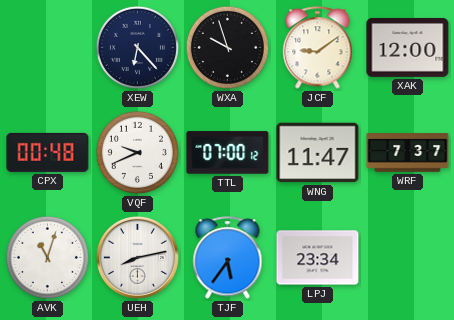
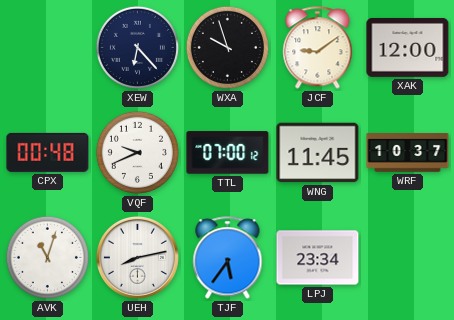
WNG: 11:47 -> 11:45
WRF: 7:37 -> 10:37
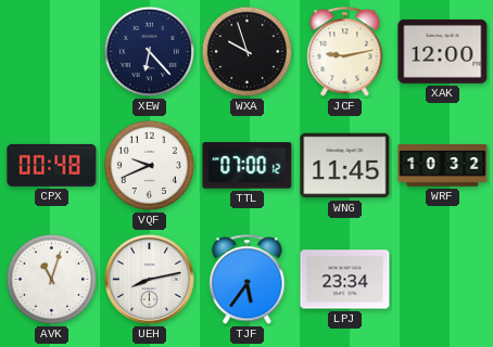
JCF: 9:09 -> 9:13
WRF: 10:37 -> 10:32
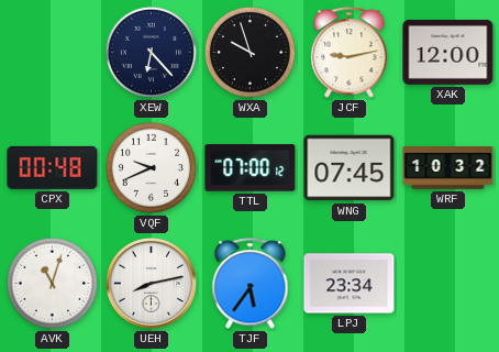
WNG: 11:45 -> 07:45
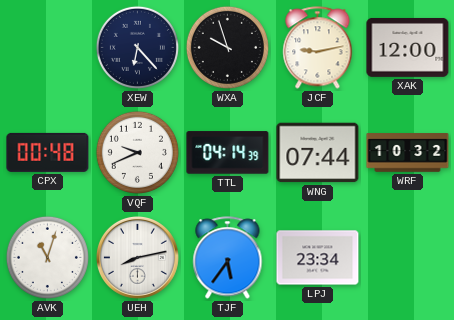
TTL: 07:00 -> 04:14
WNG: 07:45 -> 07:44
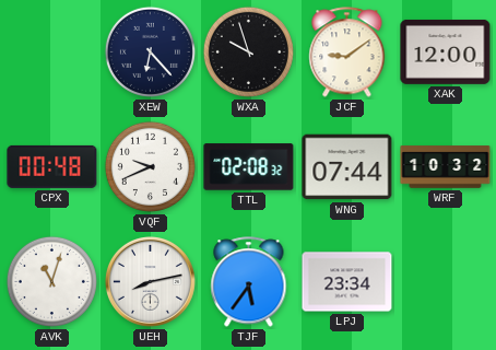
JCF: 9:13 -> 9:09
TTL: 04:14 -> 02:08
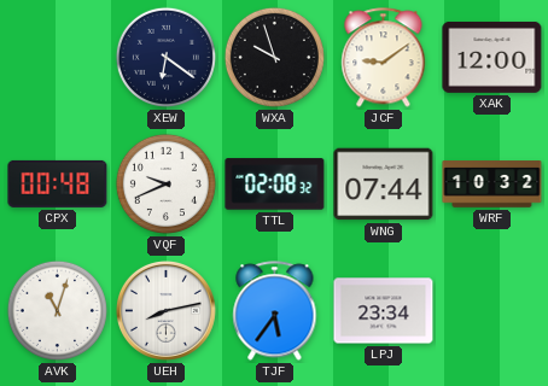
XEW: 6:23 -> 6:21
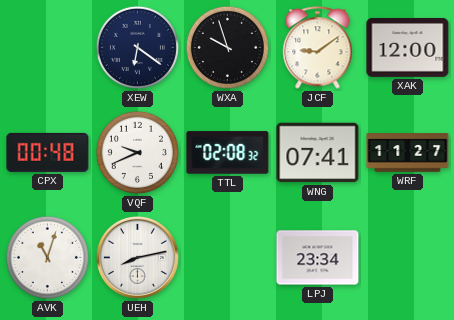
WNG: 07:44 -> 07:41
WRF: 10:32 -> 11:27
TJF: 5:36 -> none
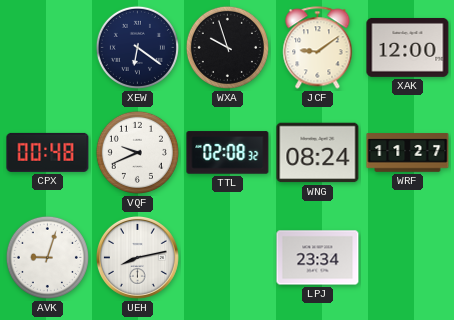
WNG: 07:41 -> 08:24
AVK: 11:03 -> 9:03
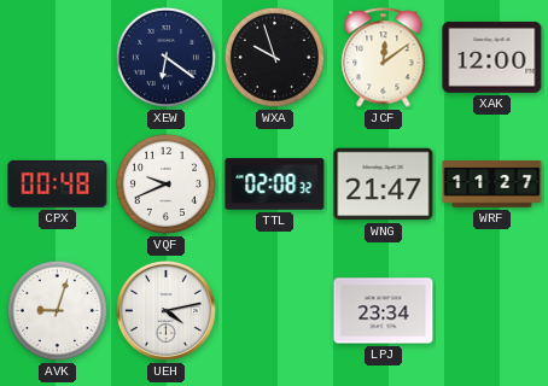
JCF: 9:09 -> 12:09
WNG: 08:24 -> 21:47
UEH: 8:13 -> 4:13
